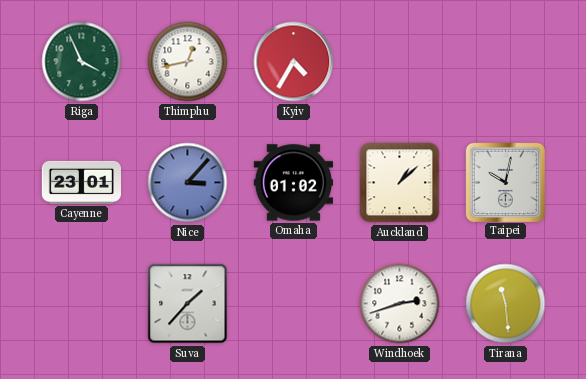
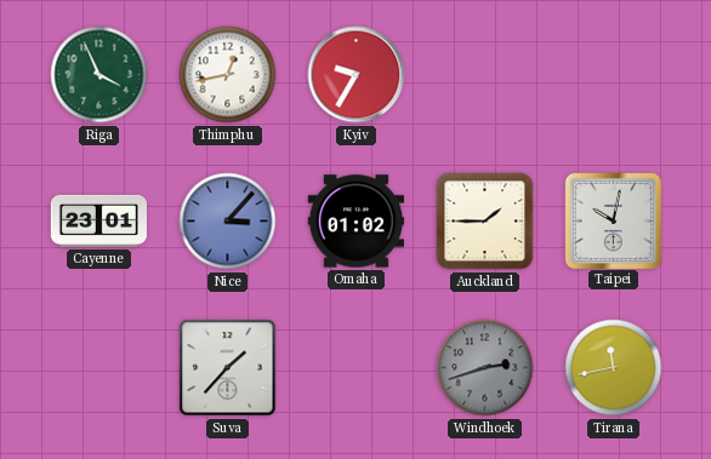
Kyiv: 4:35 -> 9:35
Auckland: 1:08 -> 1:45
Windhoek dial: white -> grey
Tirana: 11:29 -> 11:43
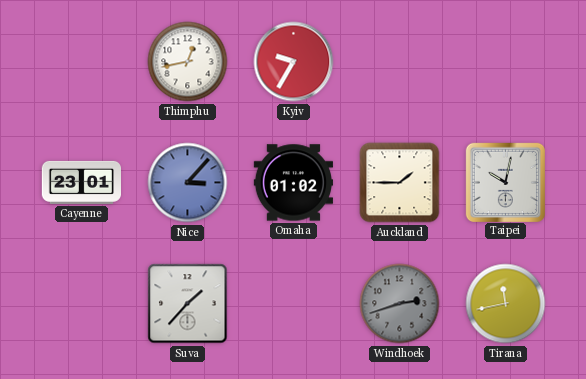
Riga: 3:56 -> none
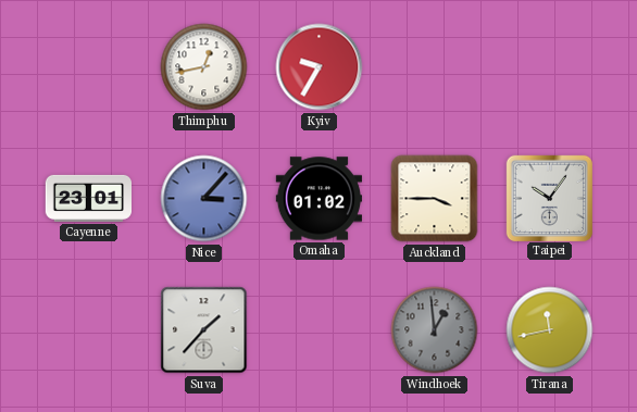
Auckland: 1:45 -> 3:45
Taipei: 10:02 -> 10:06
Windhoek: 2:42 -> 12:59
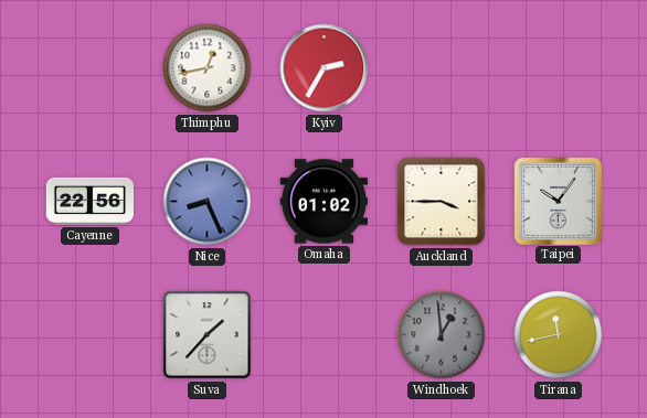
Kyiv: 9:35 -> 2:35
Cayenne: 23:01 -> 22:56
Nice: 3:07 -> 8:26
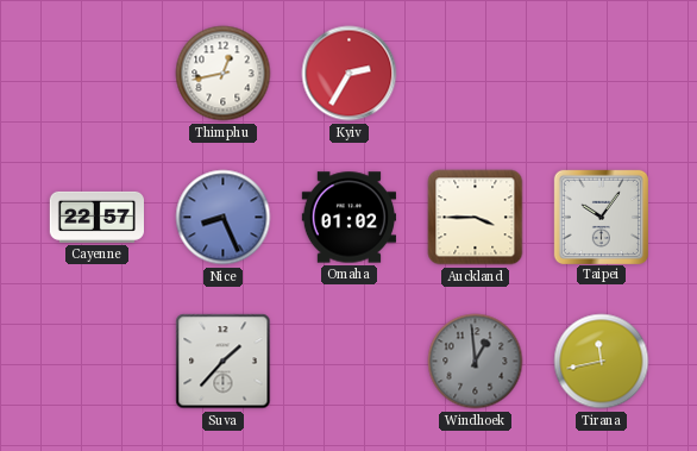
Cayenne: 22:56 -> 22:57
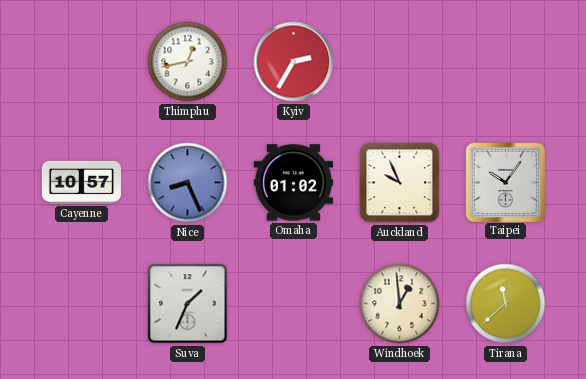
Cayenne: 22:57 -> 10:57
Auckland: 3:45 -> 9:56
Suva: 1:37 -> 1:34
Windhoek dial: grey -> cream
Tirana: 11:43 -> 11:38
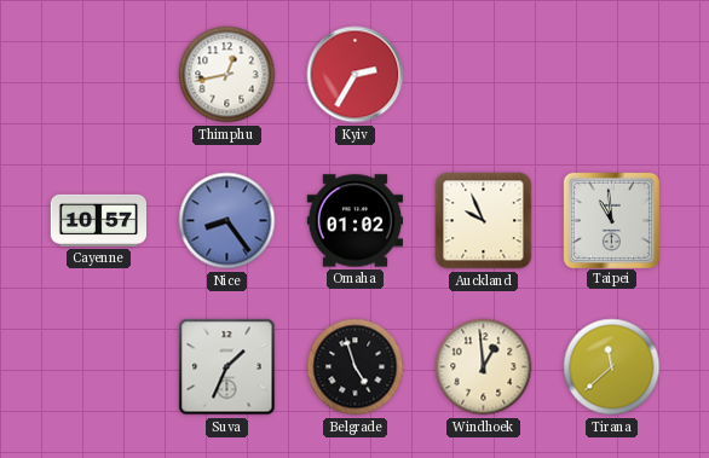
Nice: 8:26 -> 8:24
Taipei: 10:06 -> 10:59
Belgrade: none -> 4:57
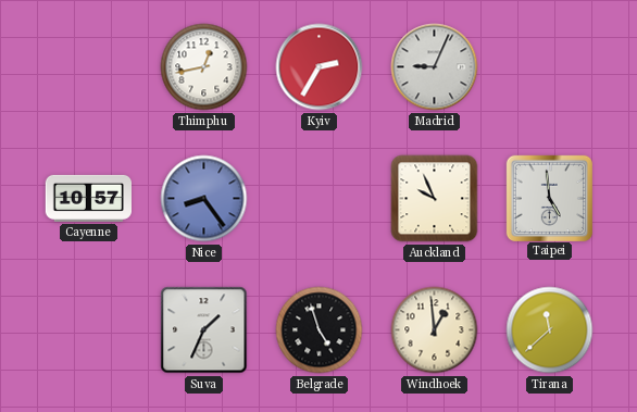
Madrid: none -> 9:04
Omaha: 01:02 -> none
Taipei: 10:59 -> 4:59
